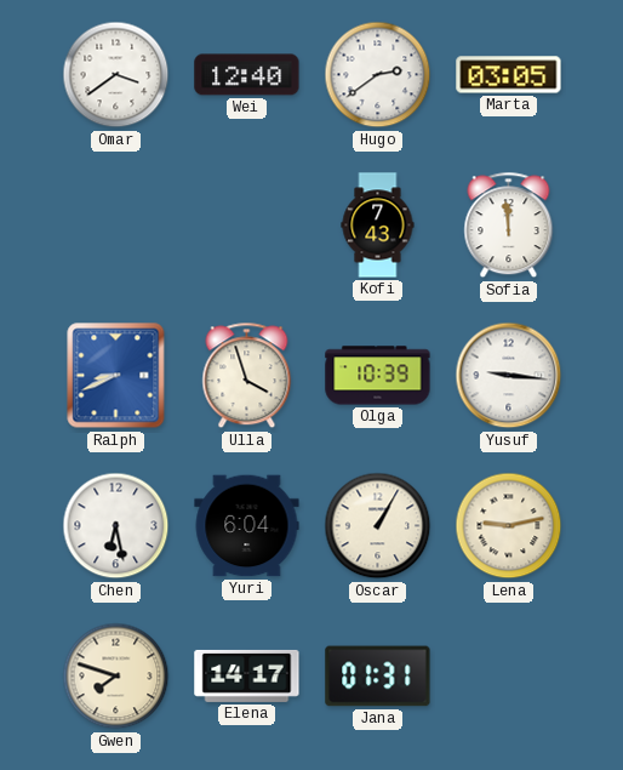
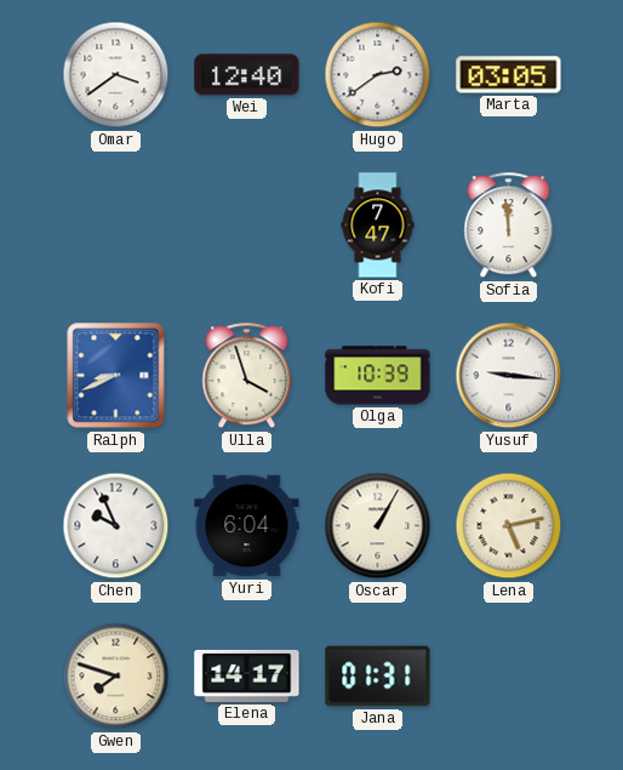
Kofi: 7:43 -> 7:47
Chen: 6:28 -> 9:56
Lena: 9:13 -> 5:13
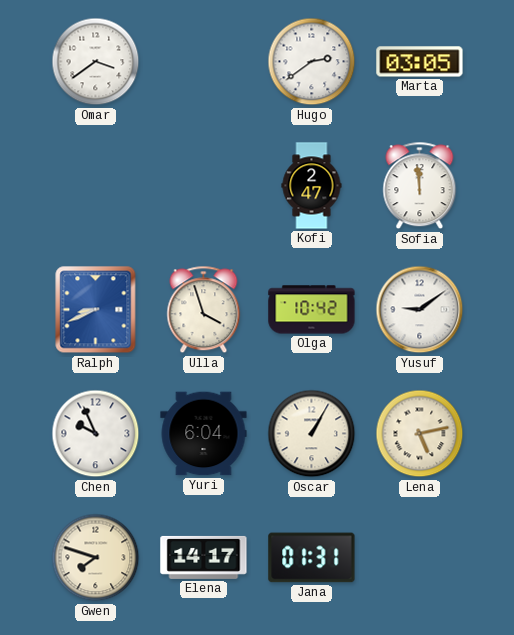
Wei: 12:40 -> none
Kofi: 7:47 -> 2:47
Olga: 10:39 -> 10:42
Yusuf: 9:16 -> 9:09
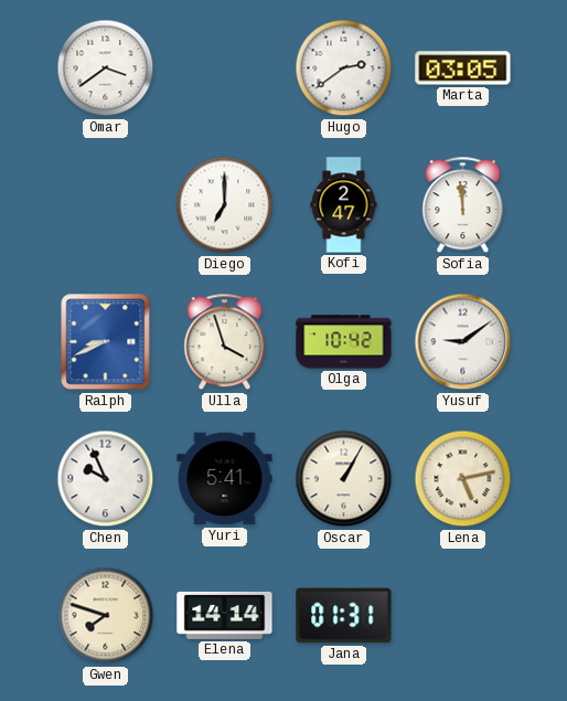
Diego: none -> 7:00
Yuri: 6:04 -> 5:41
Elena: 14:17 -> 14:14
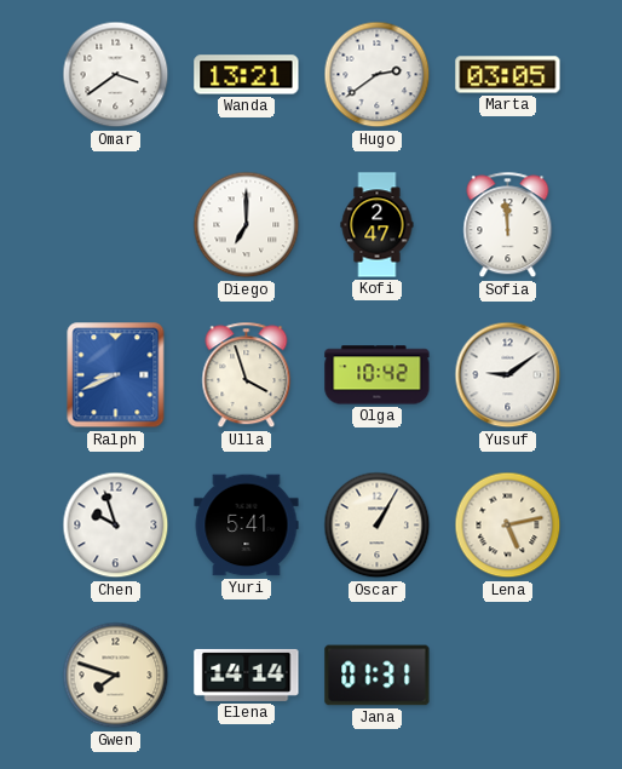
Wanda: none -> 13:21
Chen: 9:56 -> 9:57
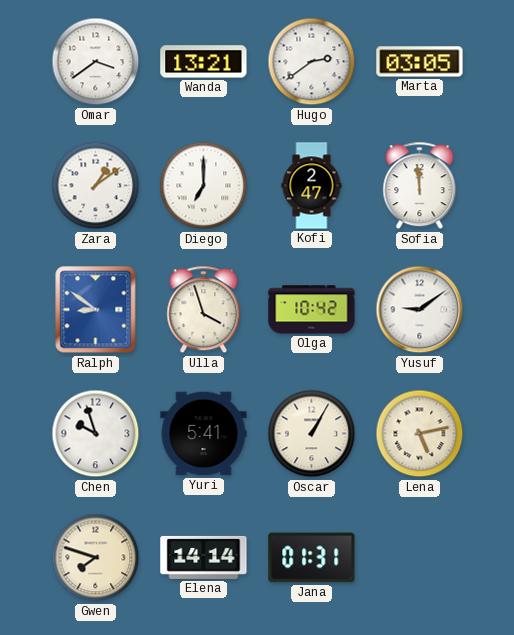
Zara: none -> 1:09
Ralph: 8:41 -> 8:51
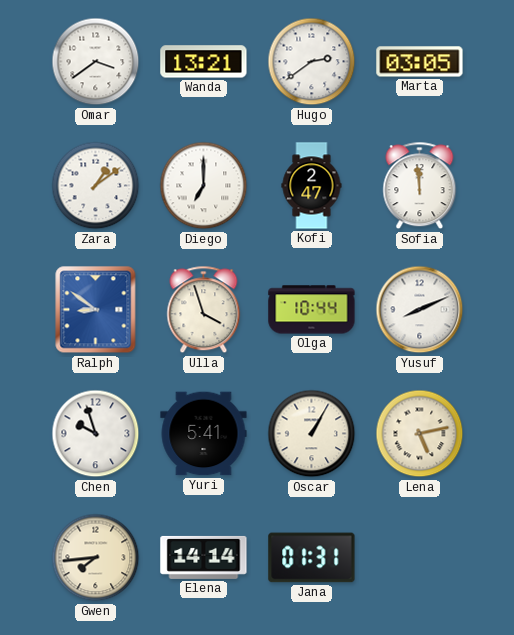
Olga: 10:42 -> 10:44
Yusuf: 9:09 -> 8:11
Gwen: 7:48 -> 7:44
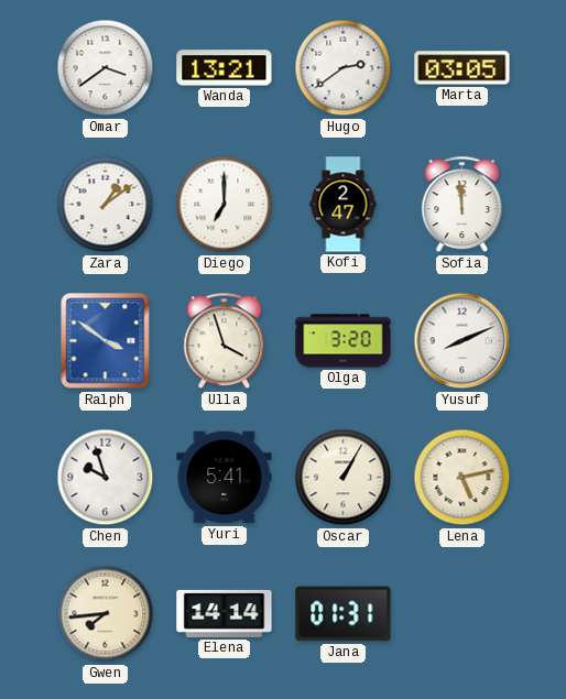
Ralph: 8:51 -> 3:51
Olga: 10:44 -> 3:20
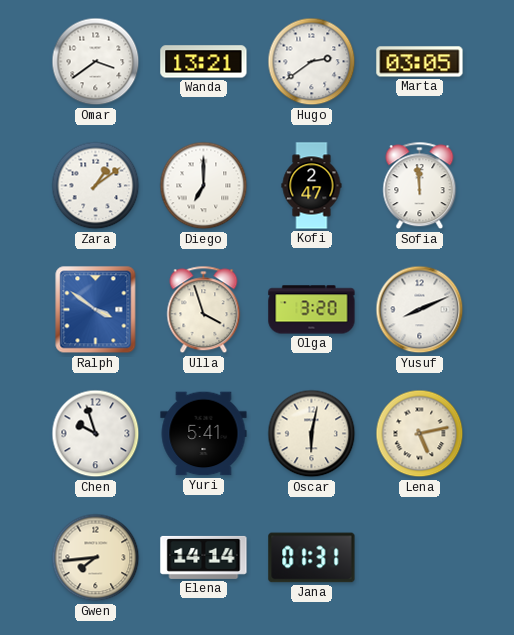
Oscar: 1:05 -> 6:02
